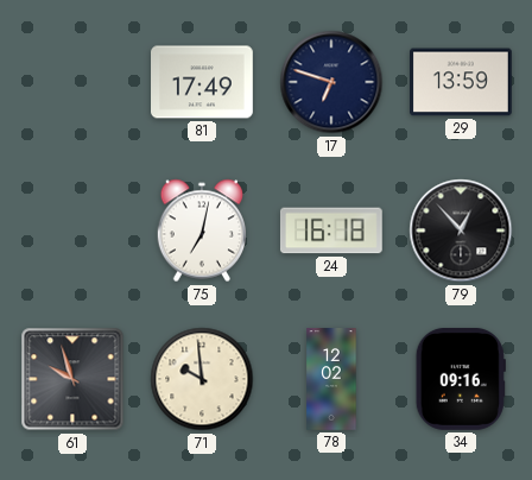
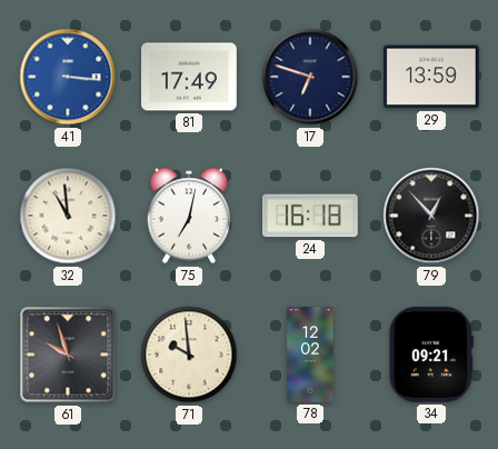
41: none -> 3:16
32: none -> 10:59
34: 09:16 -> 09:21
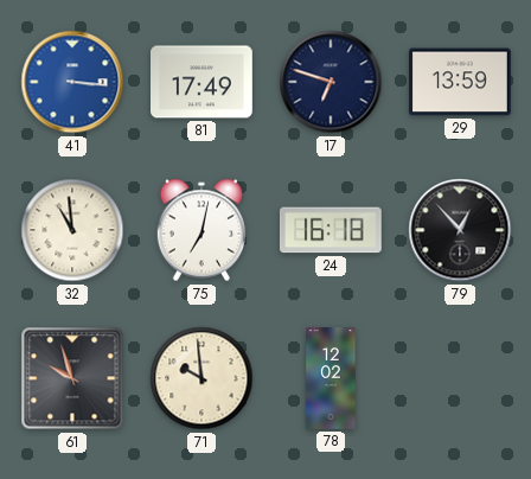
34: 09:21 -> none
